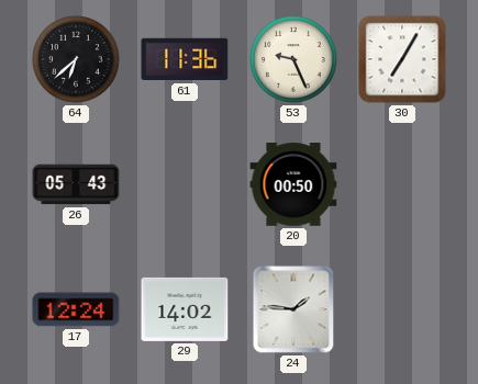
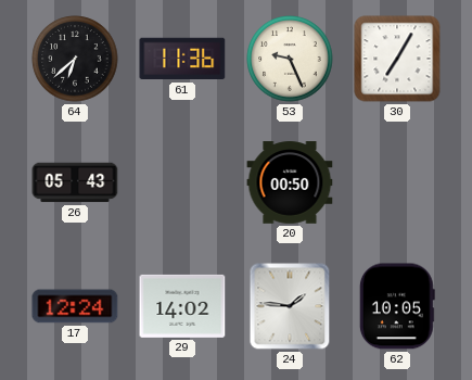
62: none -> 10:05
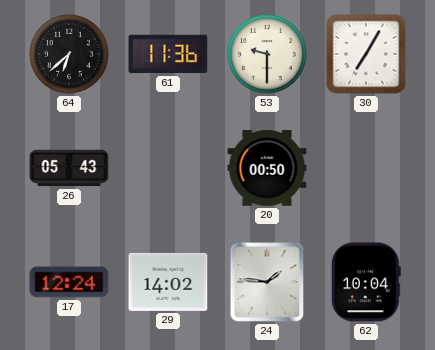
53: 9:26 -> 9:30
62: 10:05 -> 10:04
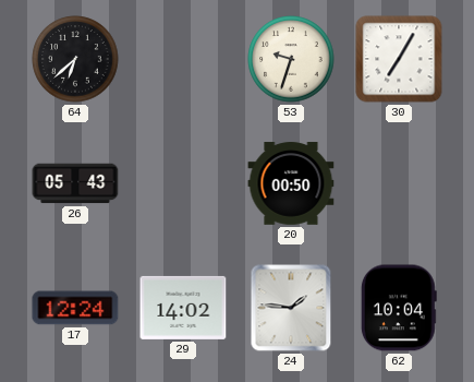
61: 11:36 -> none
53: 9:30 -> 9:33
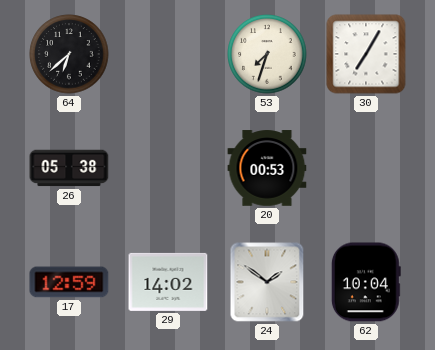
53: 9:33 -> 7:33
26: 05:43 -> 05:38
20: 00:50 -> 00:53
17: 12:24 -> 12:59
24: 1:46 -> 1:51
